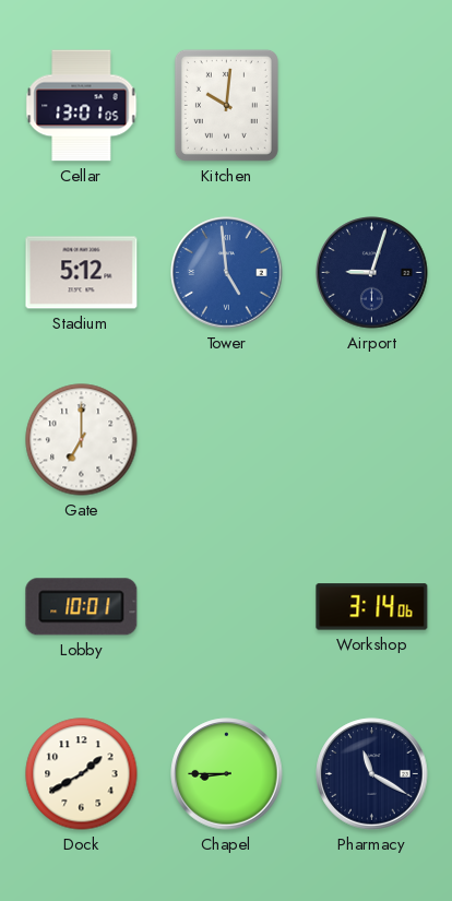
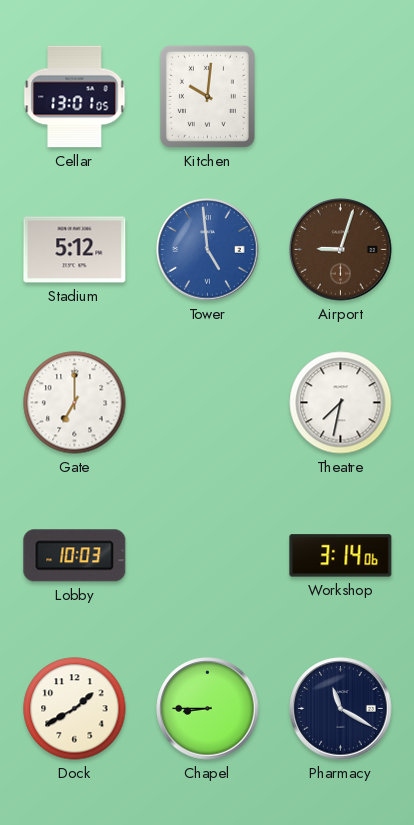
Airport dial: navy -> brown
Theatre: none -> 7:32
Lobby: 10:01 -> 10:03
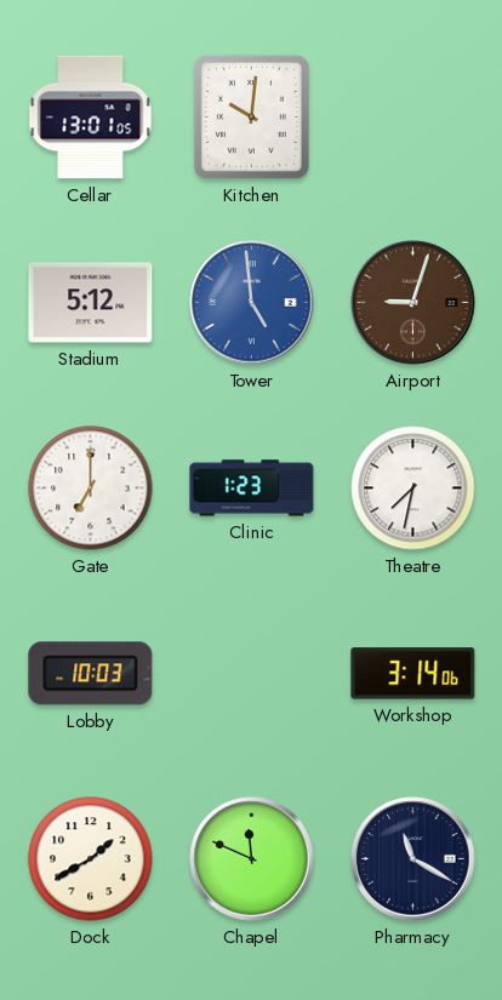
Clinic: none -> 1:23
Chapel: 8:45 -> 11:49
